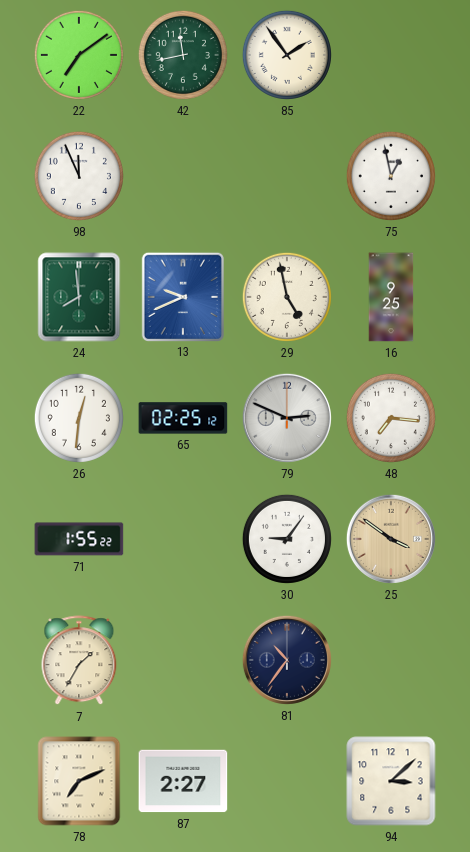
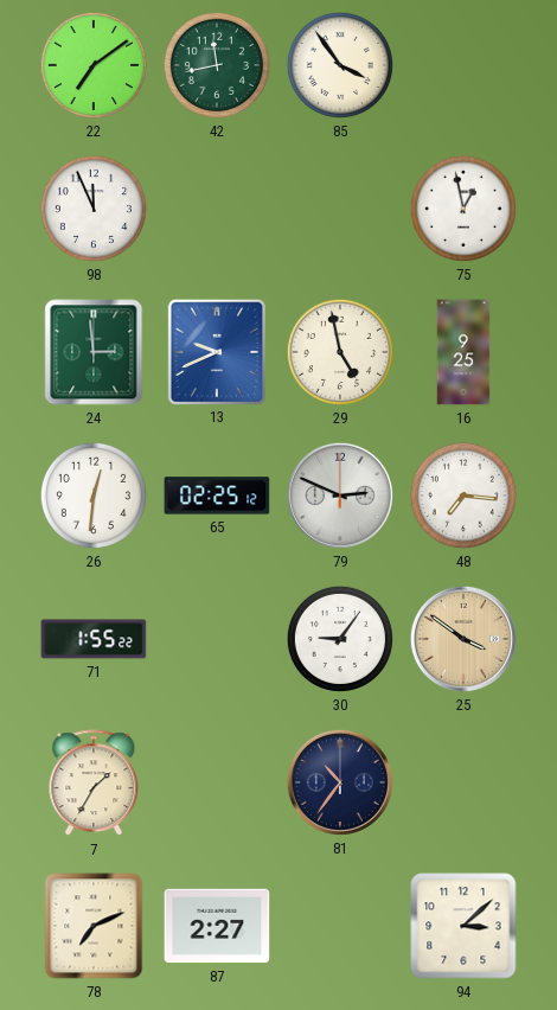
85: 1:54 -> 3:54
24: 7:59 -> 2:59
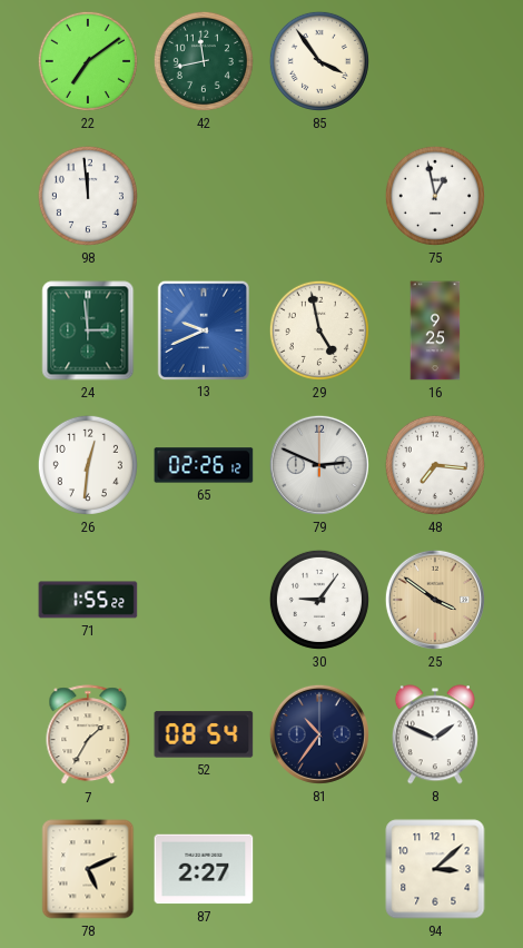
98: 11:56 -> 11:59
65: 02:25 -> 02:26
52: none -> 08:54
8: none -> 1:49
78: 7:11 -> 5:11
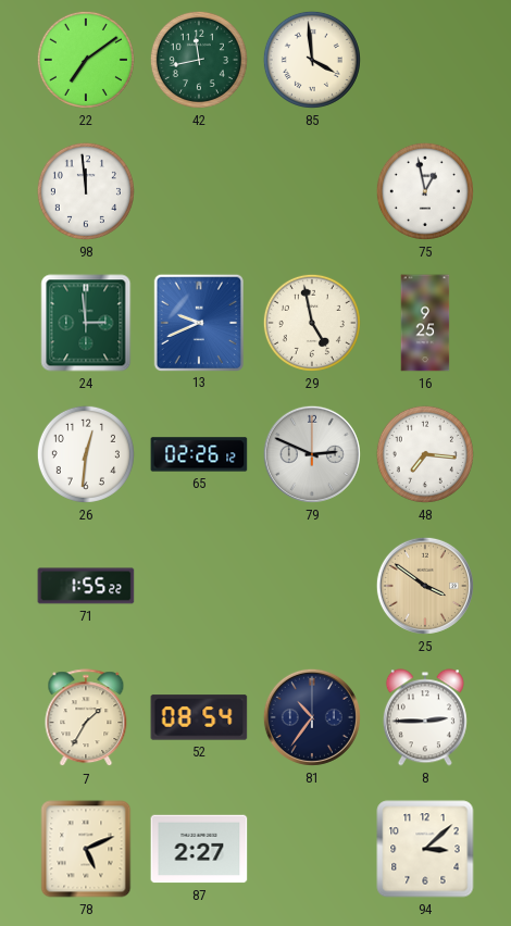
85: 3:54 -> 3:59
30: 9:06 -> none
8: 1:49 -> 2:45
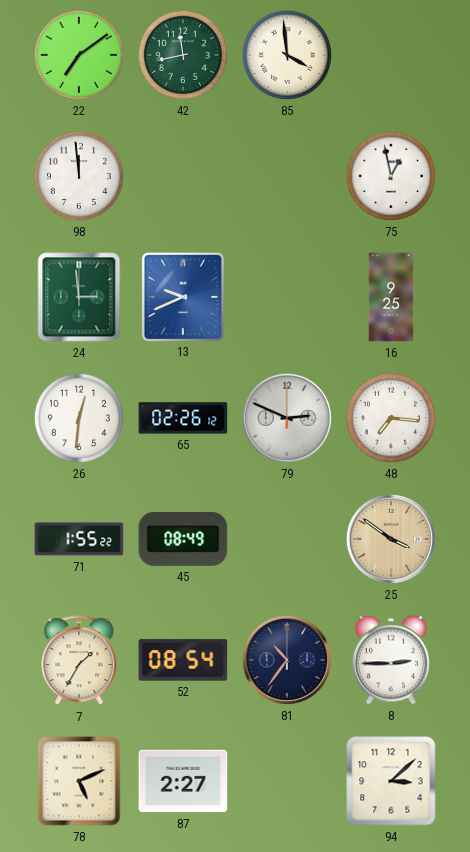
29: 4:58 -> none
45: none -> 08:49
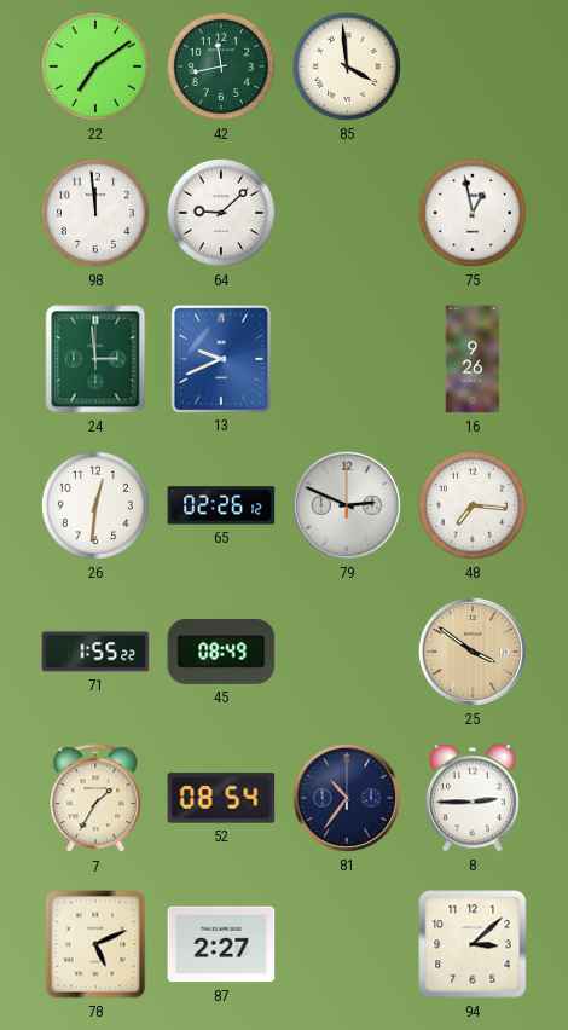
64: none -> 9:08
16: 9:25 -> 9:26
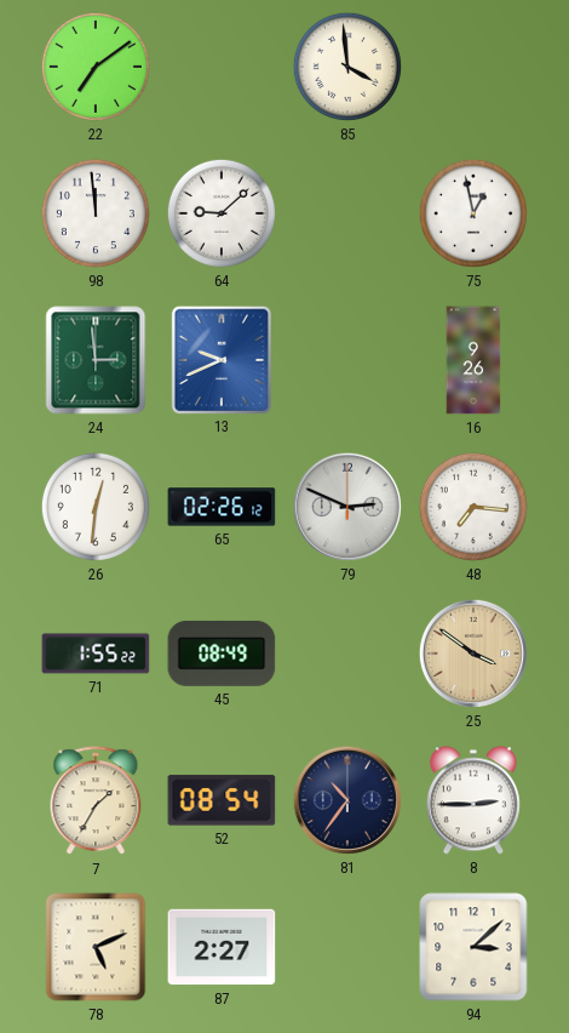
42: 11:43 -> none
